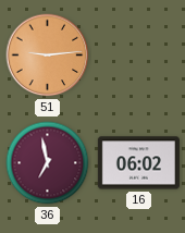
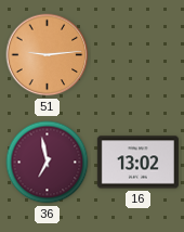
16: 06:02 -> 13:02
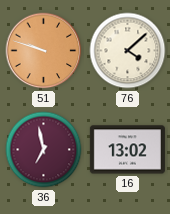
51: 9:14 -> 9:48
76: none -> 4:08
